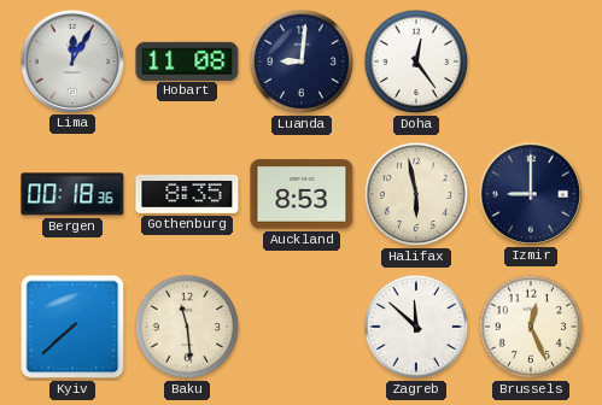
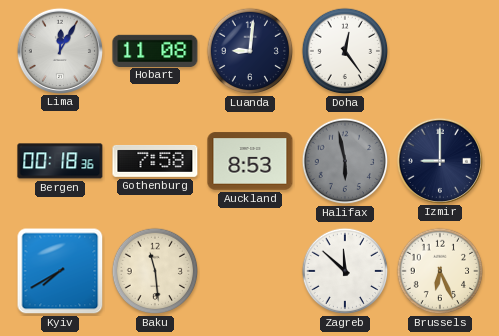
Gothenburg: 8:35 -> 7:58
Halifax dial: cream -> grey
Kyiv: 7:38 -> 7:40
Brussels: 12:26 -> 6:26
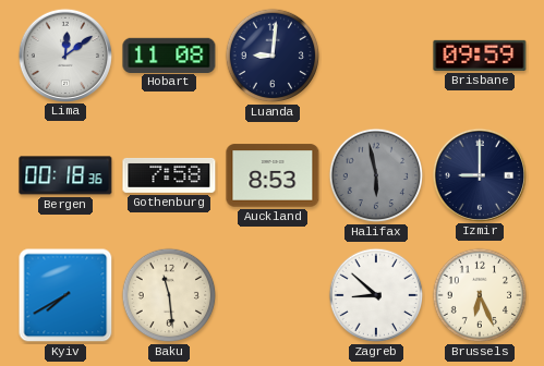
Lima: 12:05 -> 12:09
Doha: 12:24 -> none
Brisbane: none -> 09:59
Zagreb: 11:52 -> 8:52
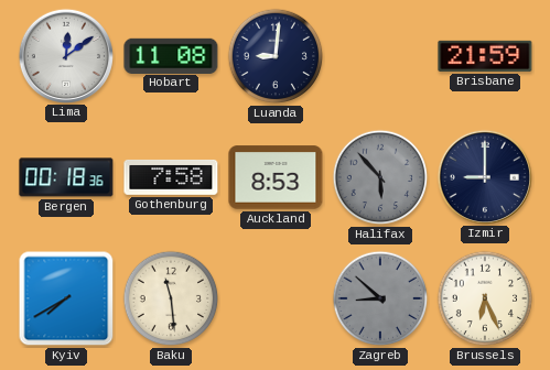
Brisbane: 09:59 -> 21:59
Halifax: 5:58 -> 5:53
Zagreb dial: white -> grey
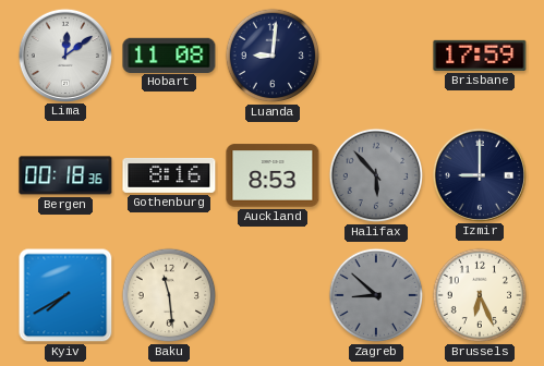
Brisbane: 21:59 -> 17:59
Gothenburg: 7:58 -> 8:16
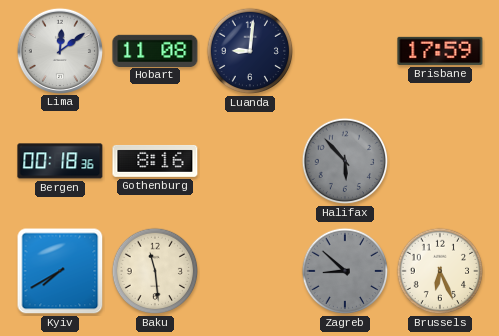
Auckland: 8:53 -> none
Izmir: 9:00 -> none
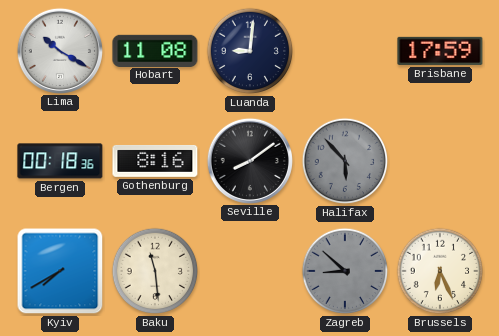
Lima: 12:09 -> 10:20
Seville: none -> 8:09
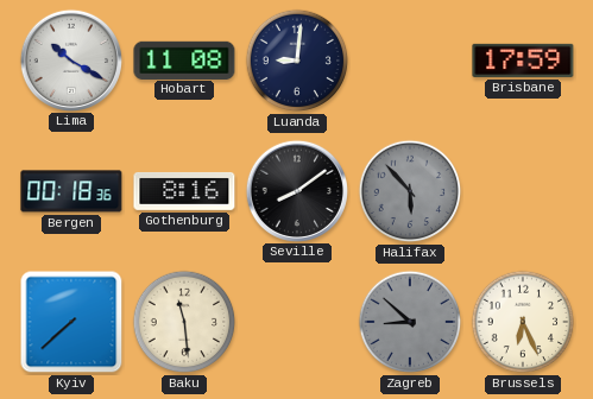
Kyiv: 7:40 -> 7:38
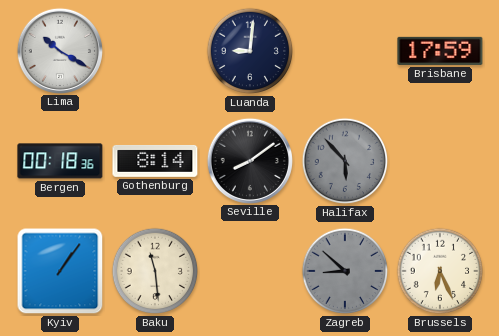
Hobart: 11:08 -> none
Gothenburg: 8:16 -> 8:14
Kyiv: 7:38 -> 1:06
